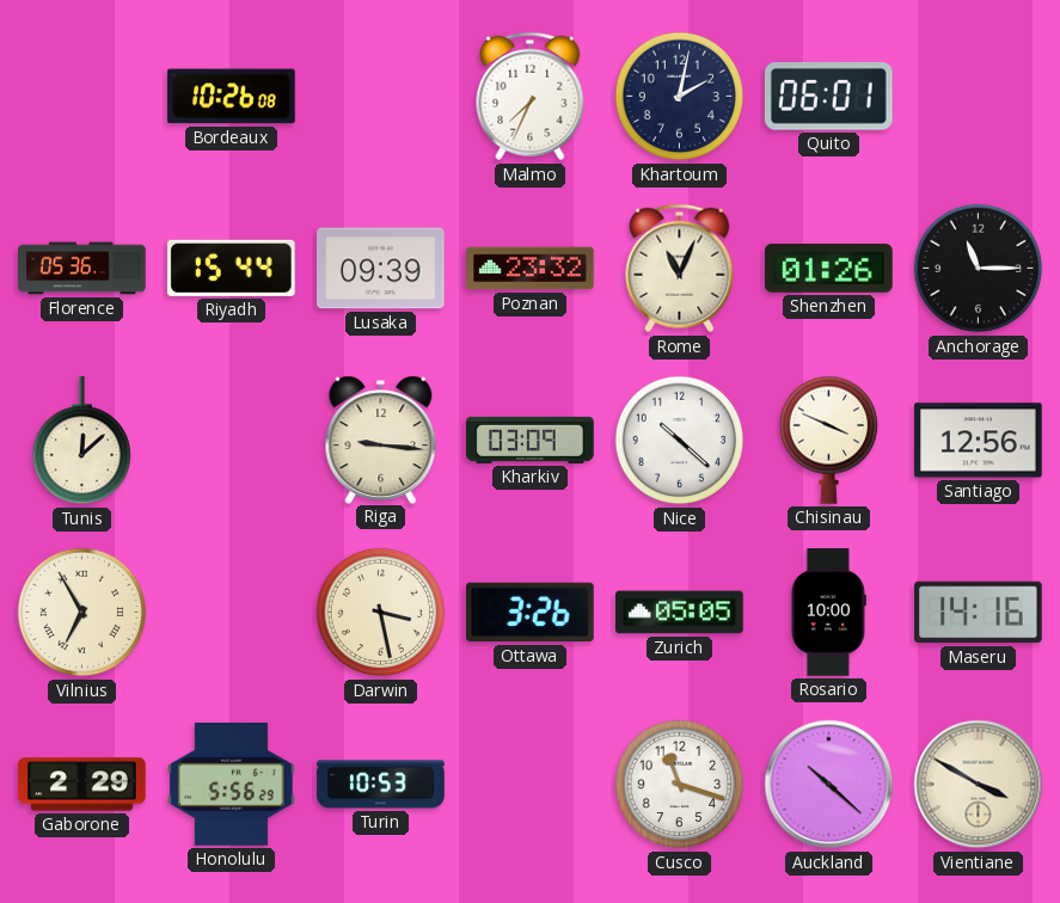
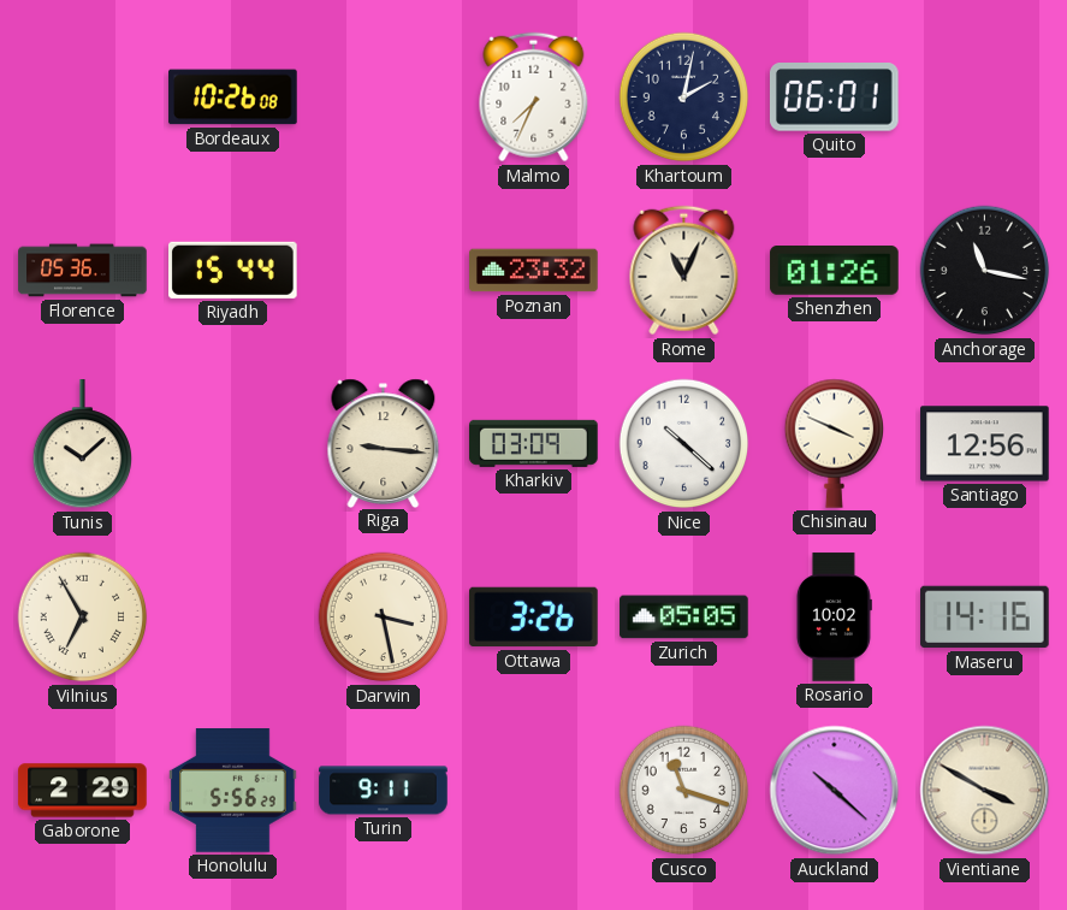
Lusaka: 09:39 -> none
Anchorage: 11:15 -> 11:17
Tunis: 12:08 -> 10:08
Rosario: 10:00 -> 10:02
Turin: 10:53 -> 9:11
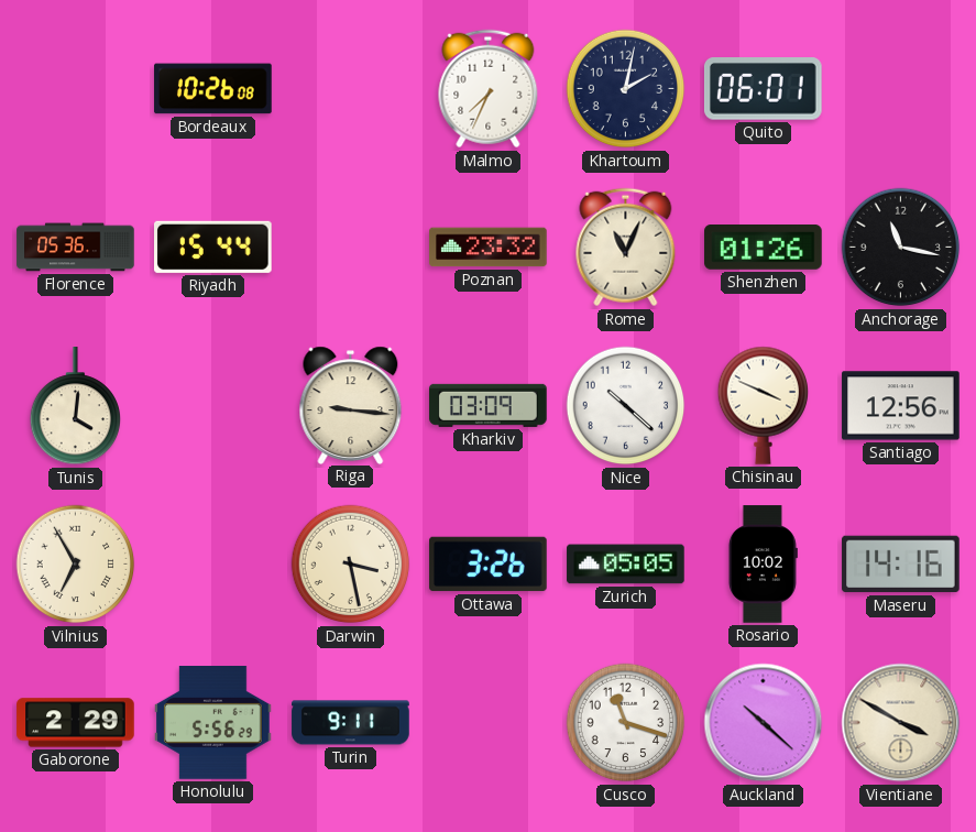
Tunis: 10:08 -> 4:01
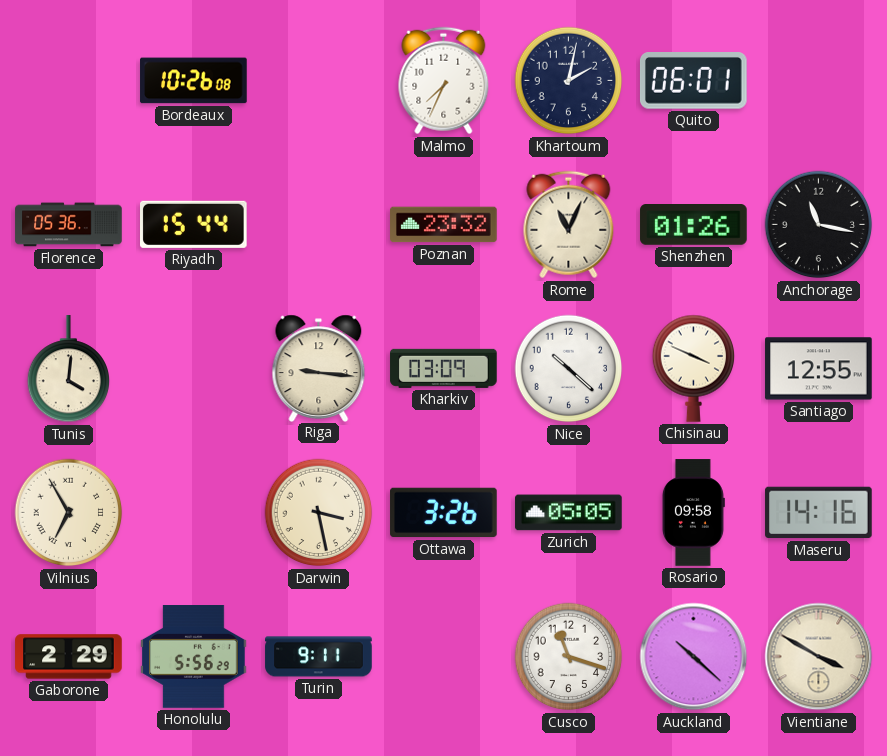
Santiago: 12:56 -> 12:55
Rosario: 10:02 -> 09:58
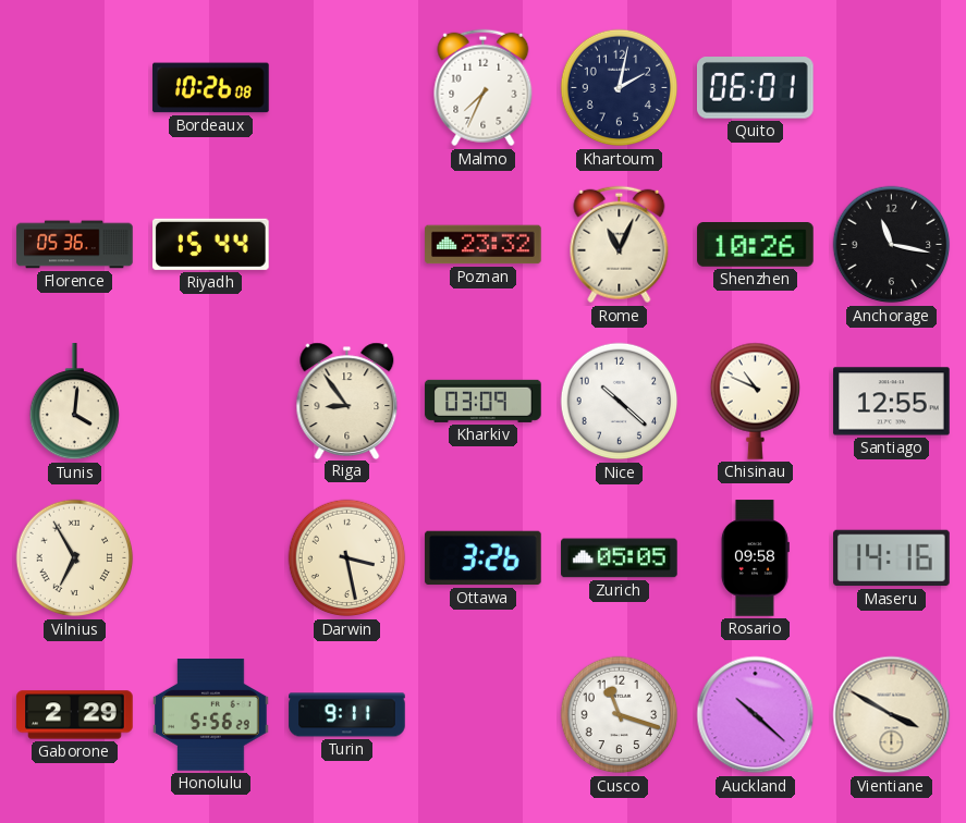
Shenzhen: 01:26 -> 10:26
Riga: 9:16 -> 8:54
Chisinau: 3:49 -> 10:49
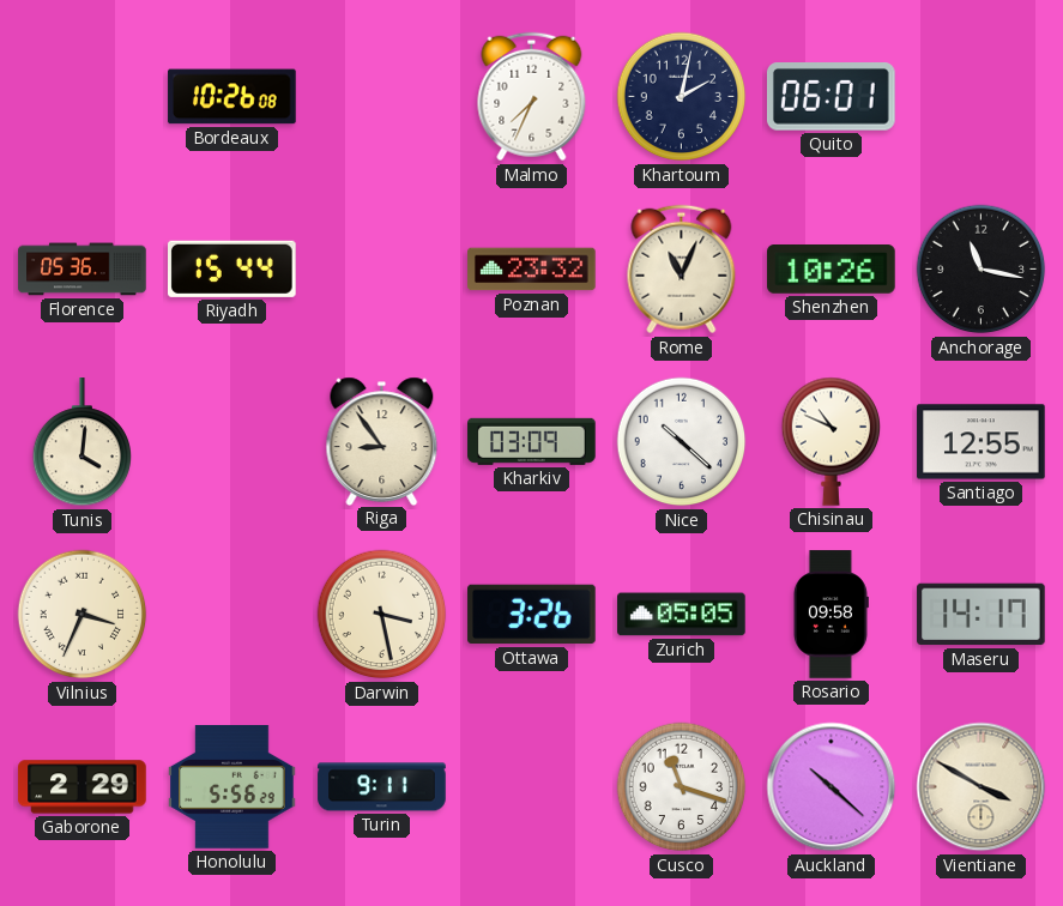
Vilnius: 6:55 -> 3:34
Maseru: 14:16 -> 14:17
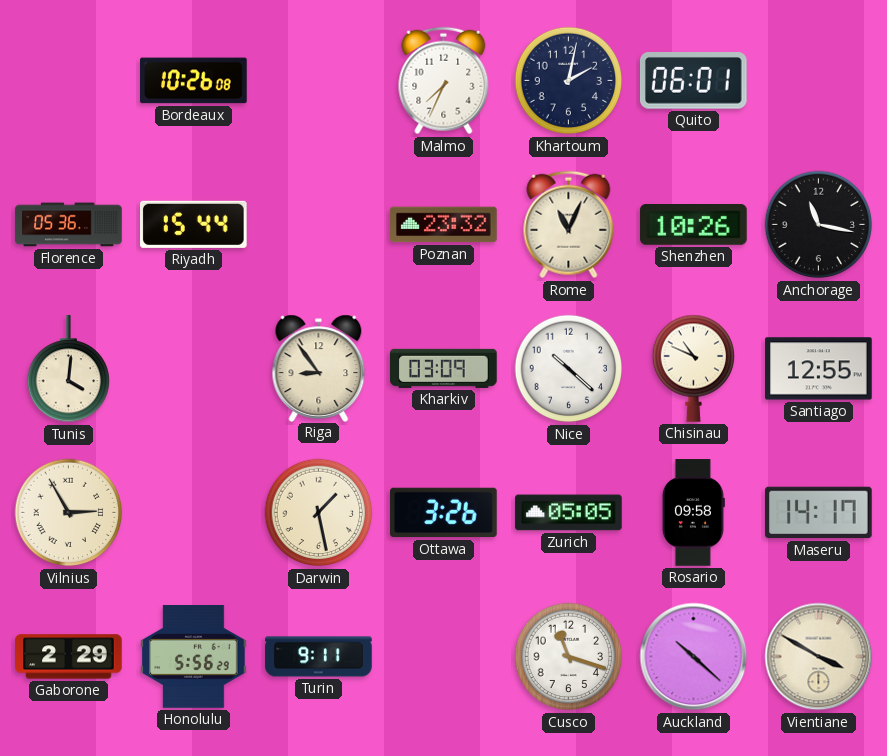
Vilnius: 3:34 -> 2:55
Darwin: 3:28 -> 1:28
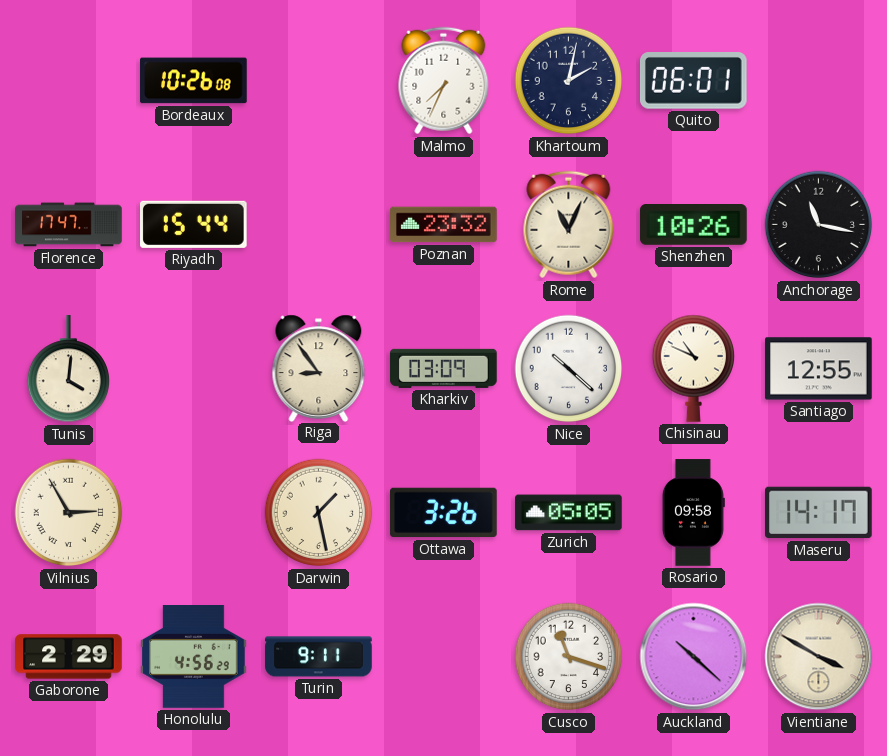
Florence: 05:36 -> 17:47
Honolulu: 5:56 -> 4:56
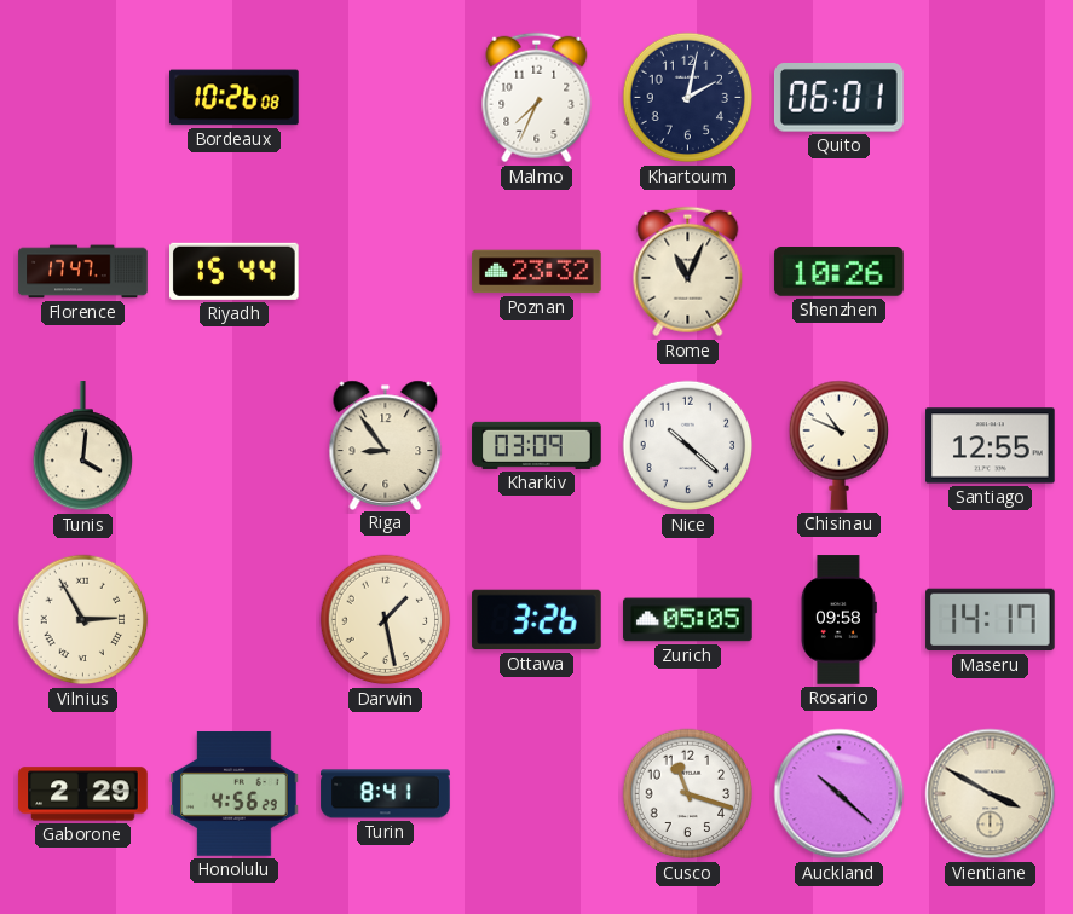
Anchorage: 11:17 -> none
Turin: 9:11 -> 8:41
